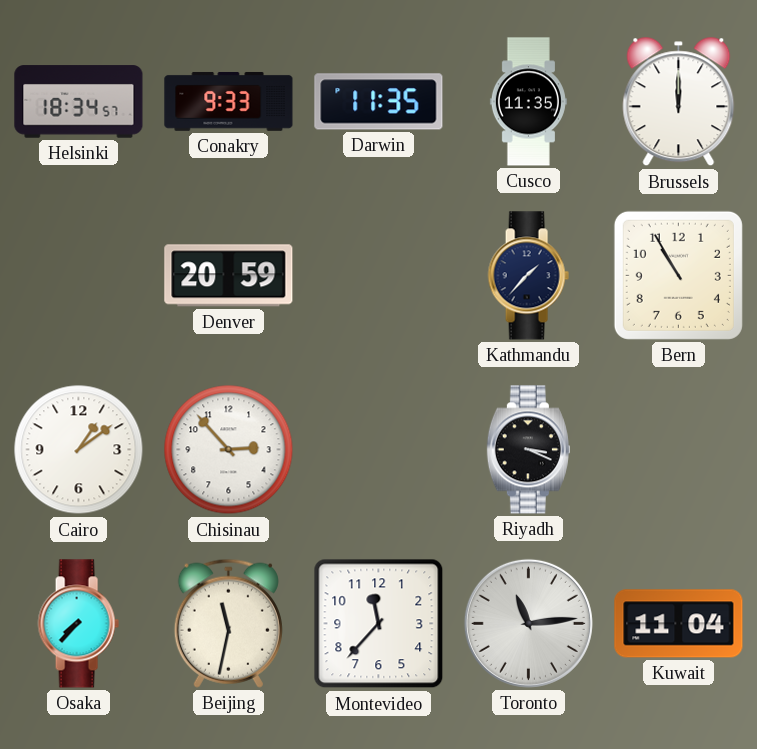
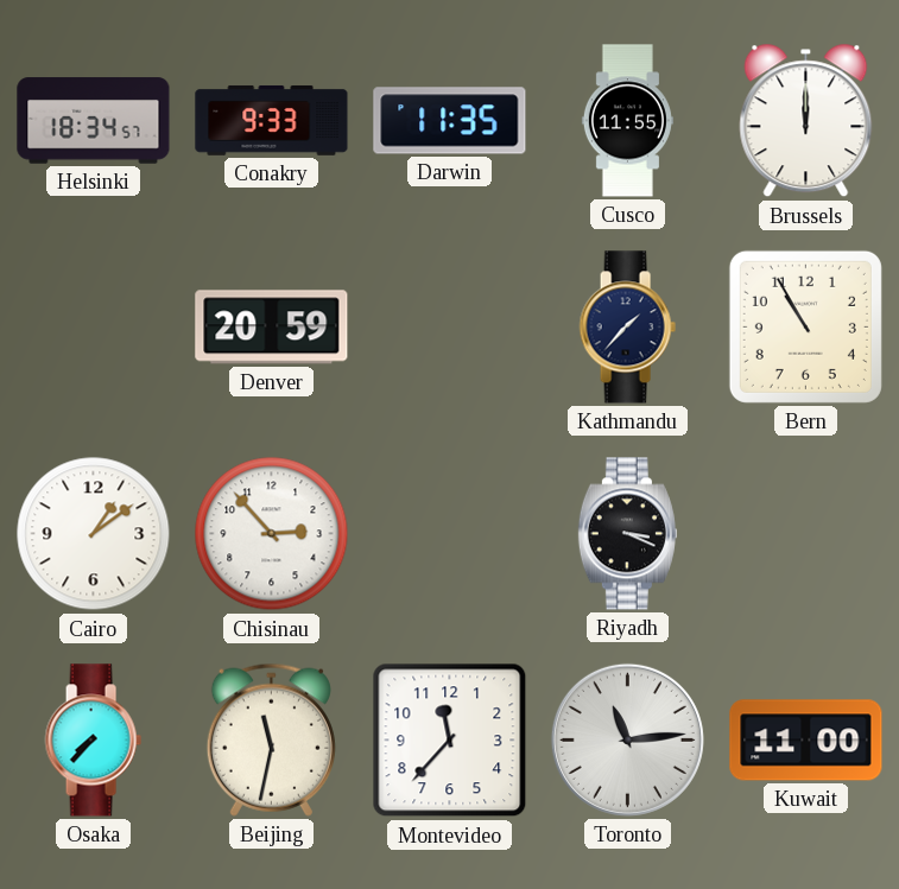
Cusco: 11:35 -> 11:55
Kuwait: 11:04 -> 11:00
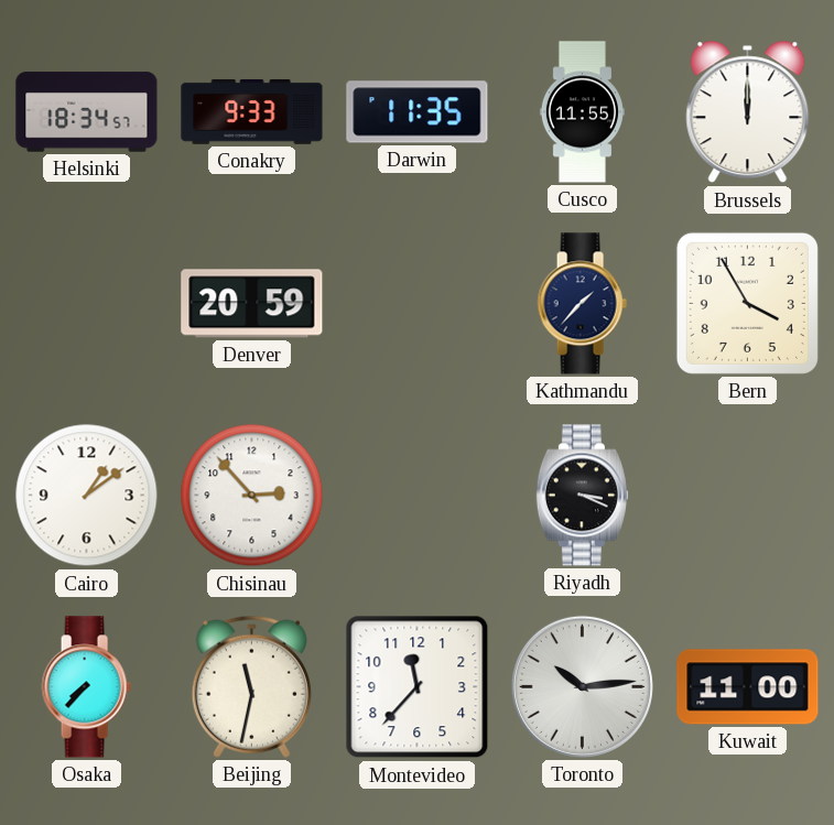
Bern: 10:55 -> 3:55
Toronto: 11:14 -> 10:14
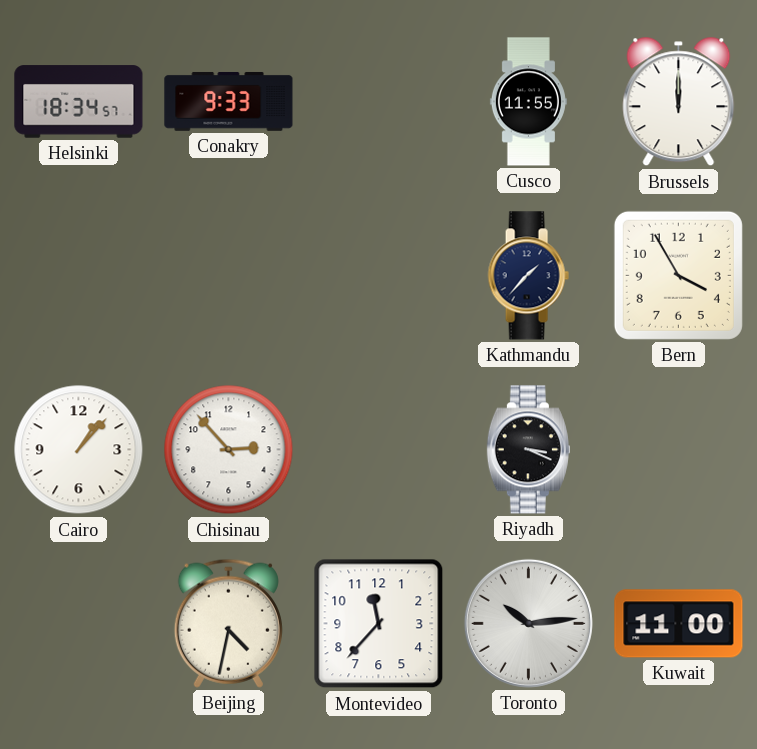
Darwin: 11:35 -> none
Denver: 20:59 -> none
Cairo: 1:09 -> 1:07
Osaka: 7:37 -> none
Beijing: 11:32 -> 4:32
